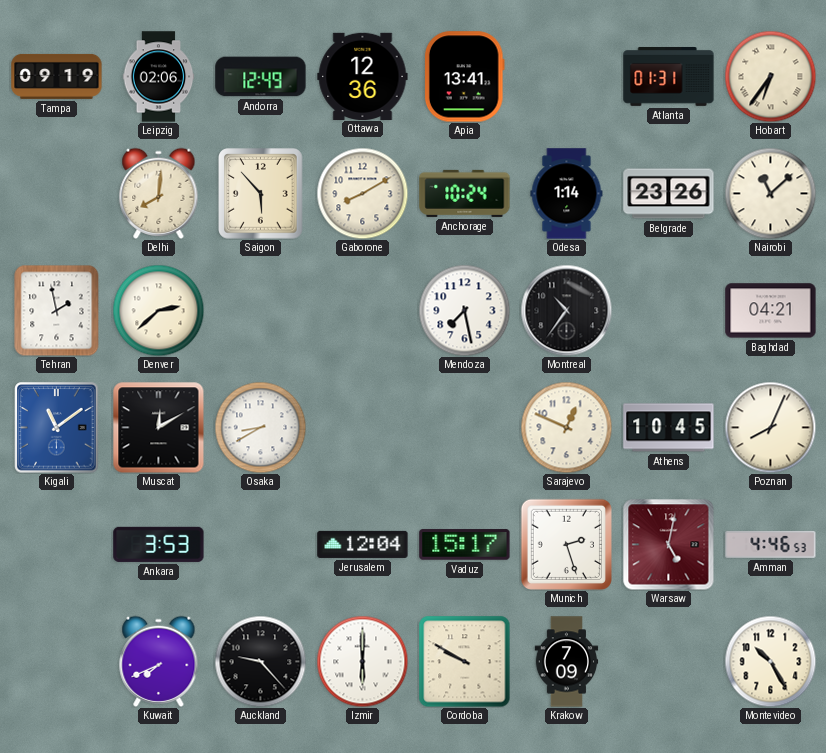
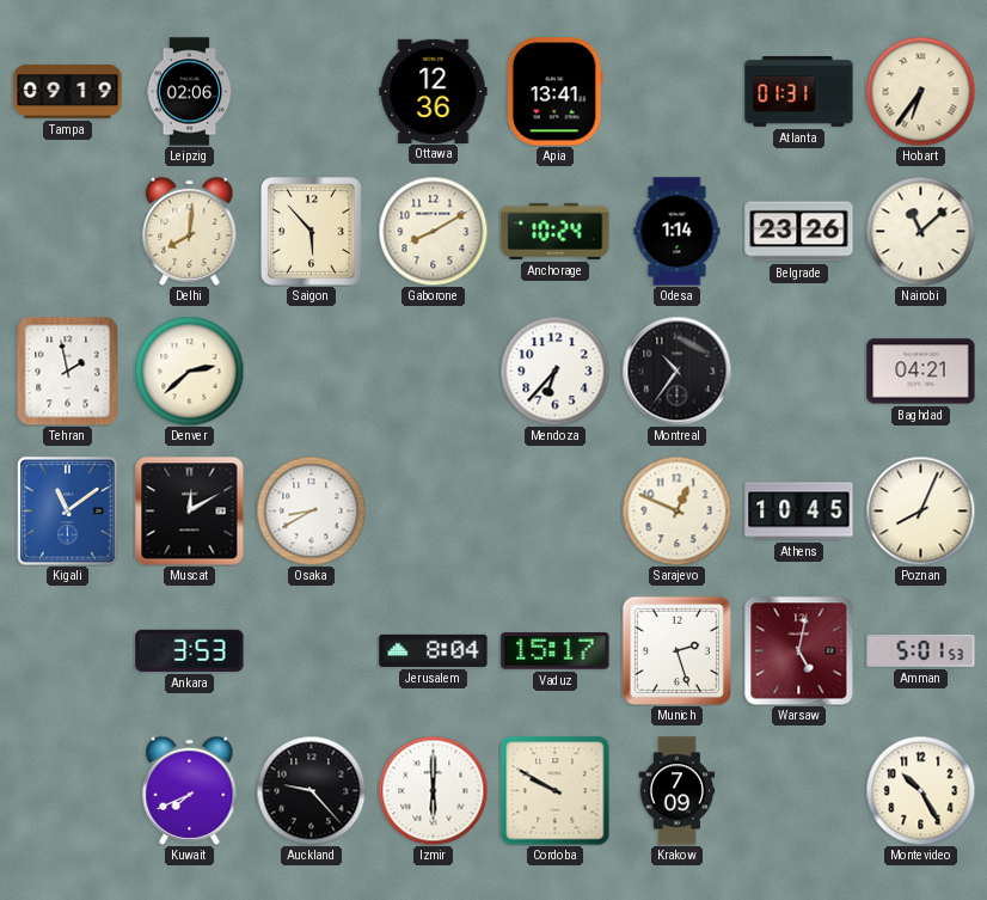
Andorra: 12:49 -> none
Mendoza: 7:28 -> 6:37
Jerusalem: 12:04 -> 8:04
Amman: 4:46 -> 5:01
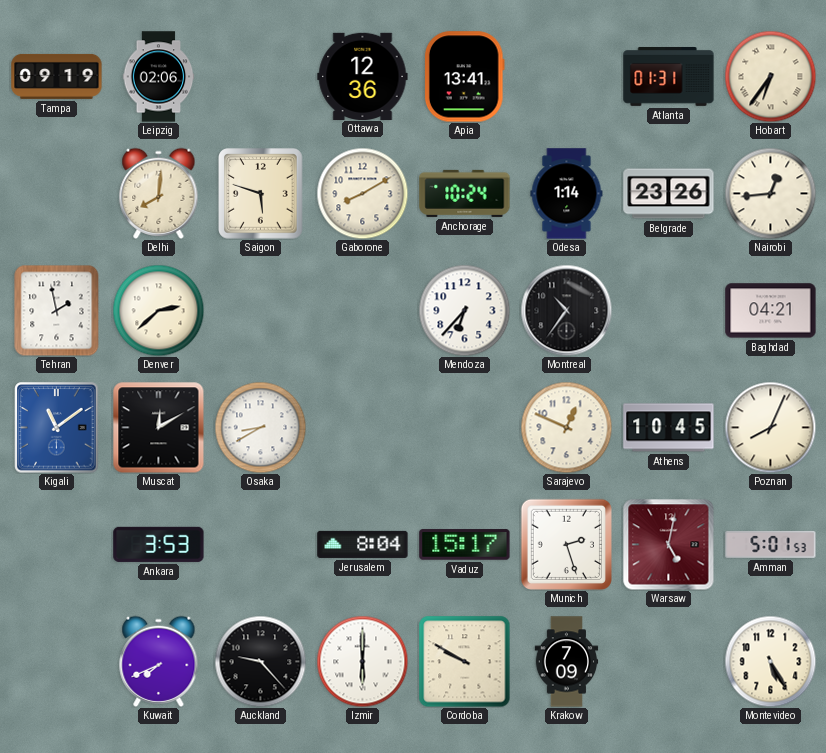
Saigon: 5:53 -> 5:48
Nairobi: 11:08 -> 12:44
Montevideo: 10:25 -> 5:25
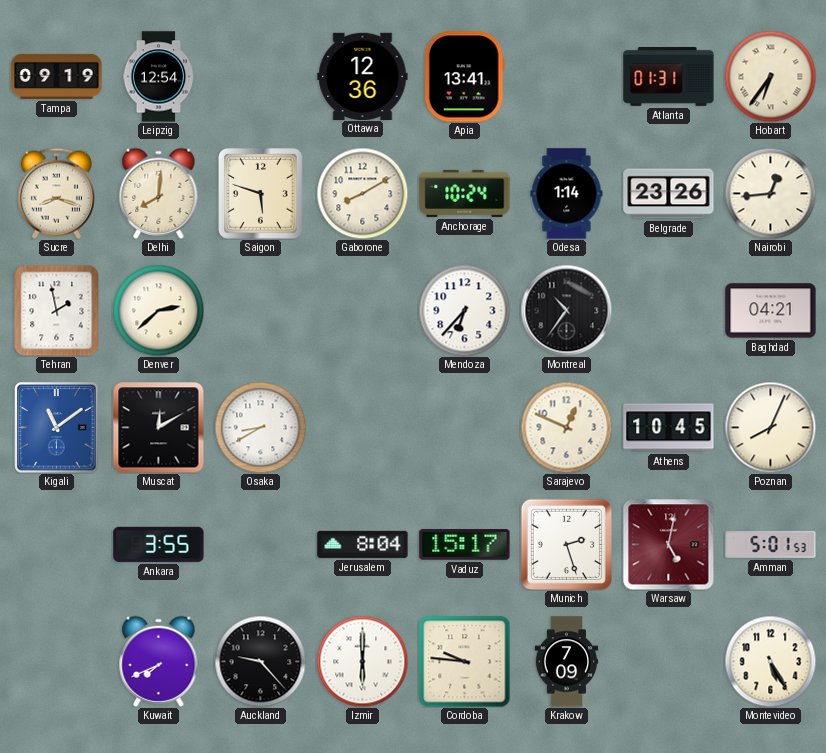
Leipzig: 02:06 -> 12:54
Sucre: none -> 8:18
Ankara: 3:53 -> 3:55
Cordoba: 9:50 -> 9:46
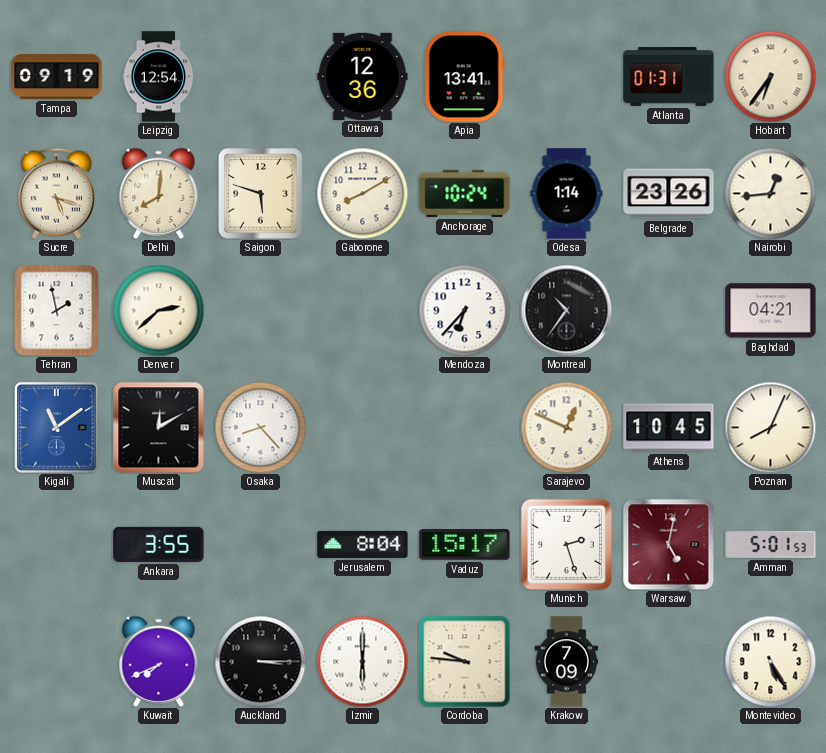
Sucre: 8:18 -> 5:18
Osaka: 8:40 -> 8:23
Auckland: 9:23 -> 3:15
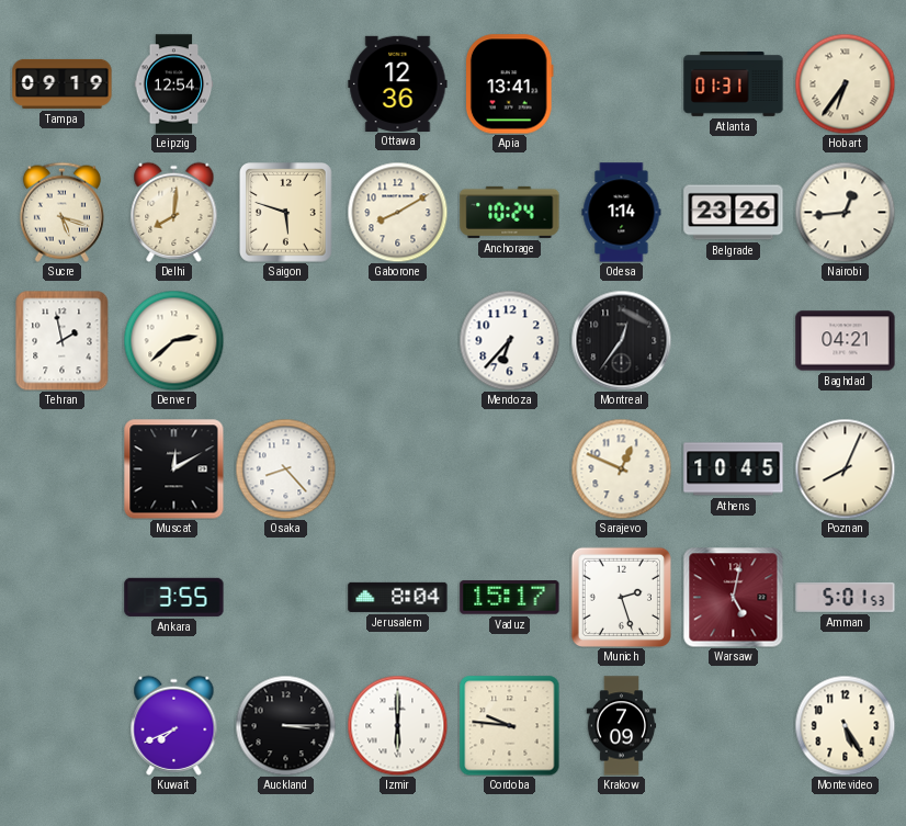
Montreal: 10:36 -> 12:36
Kigali: 11:09 -> none
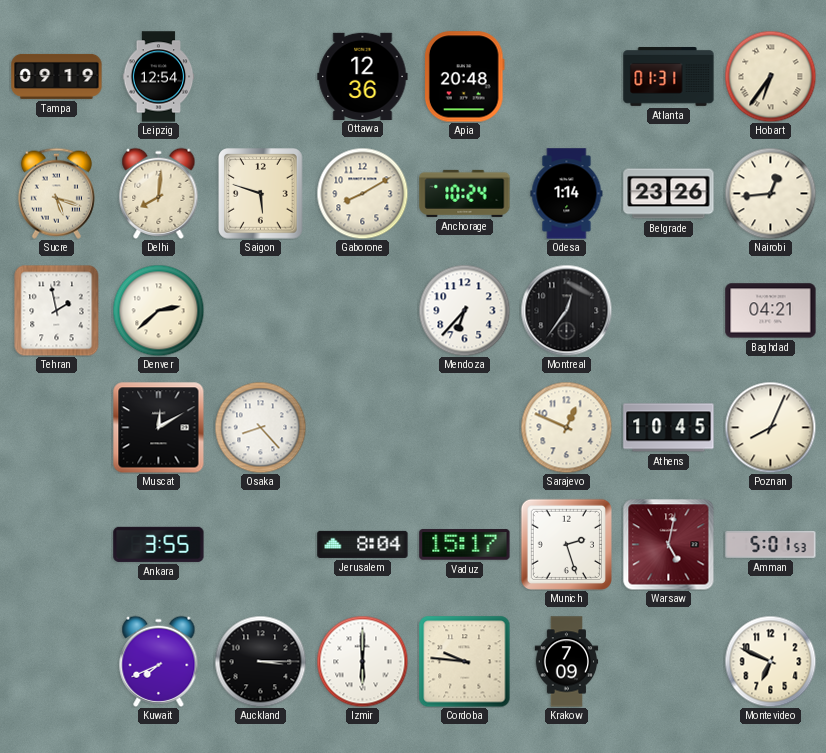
Apia: 13:41 -> 20:48
Montevideo: 5:25 -> 6:49
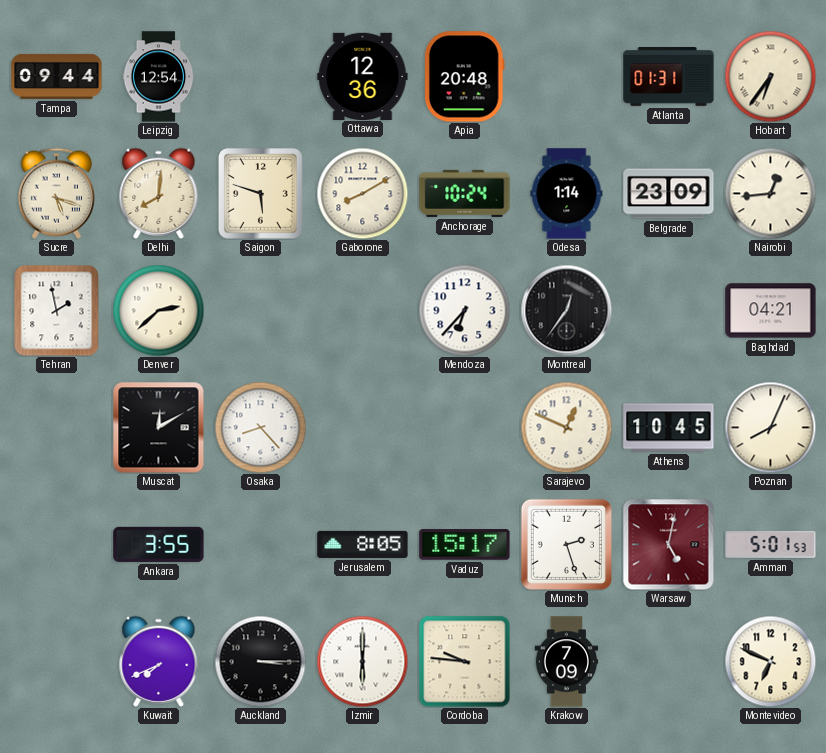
Tampa: 09:19 -> 09:44
Belgrade: 23:26 -> 23:09
Jerusalem: 8:04 -> 8:05
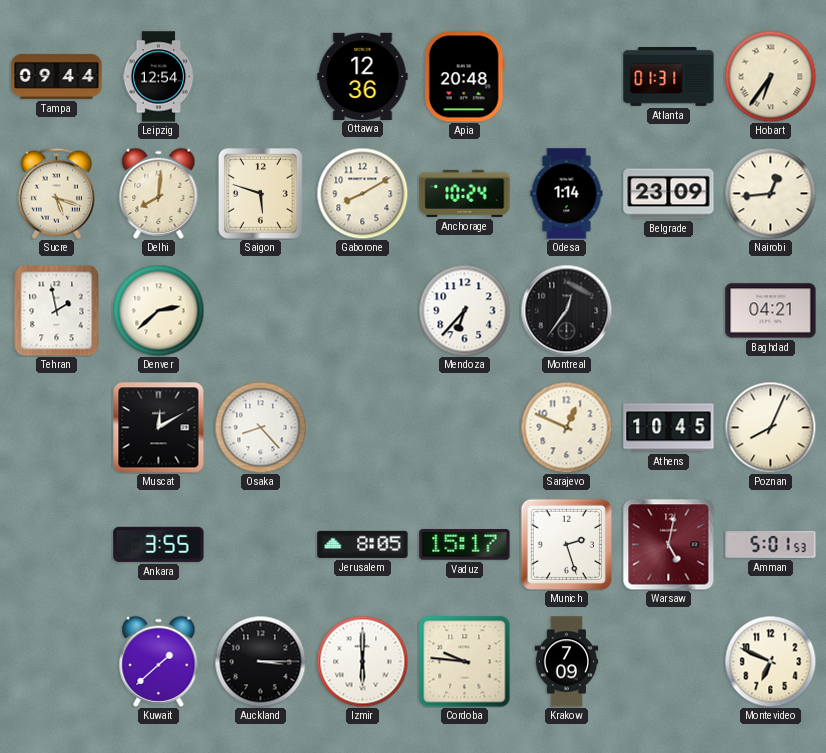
Kuwait: 7:41 -> 1:38
